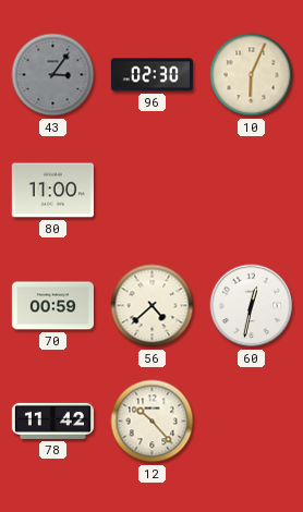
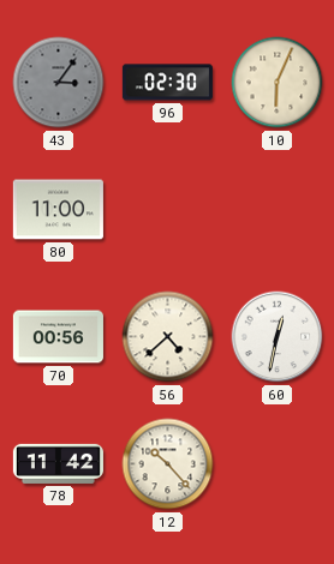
70: 00:59 -> 00:56
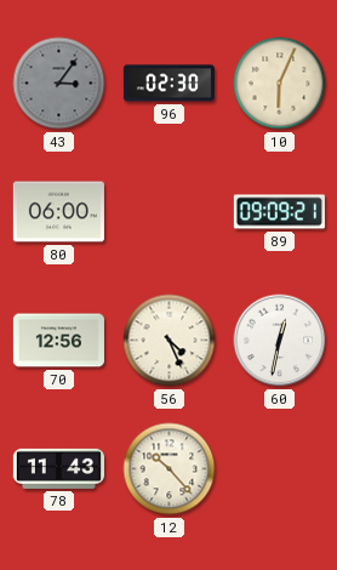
80: 11:00 -> 06:00
89: none -> 09:09
70: 00:56 -> 12:56
56: 4:38 -> 4:26
78: 11:42 -> 11:43
